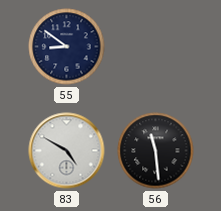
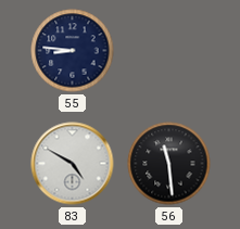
55: 8:51 -> 8:46
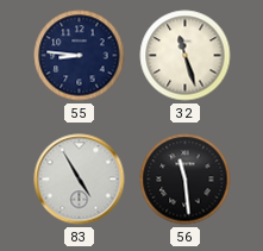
32: none -> 11:27
83: 4:50 -> 4:55
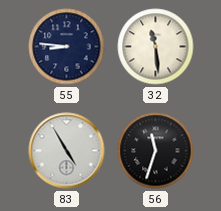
32: 11:27 -> 11:29
56: 11:29 -> 11:33
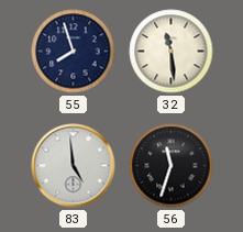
55: 8:46 -> 7:57
83: 4:55 -> 4:59
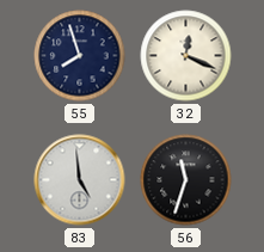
32: 11:29 -> 12:19
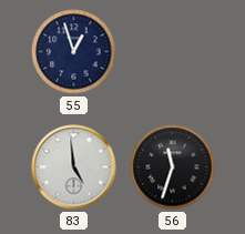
55: 7:57 -> 12:57
32: 12:19 -> none
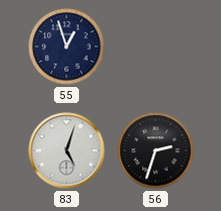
83: 4:59 -> 5:03
56: 11:33 -> 2:33
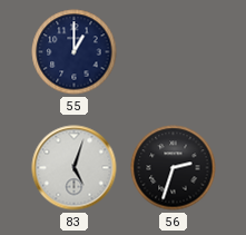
55: 12:57 -> 1:00
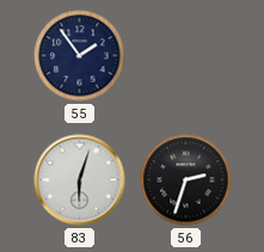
55: 1:00 -> 1:54
83: 5:03 -> 6:03
